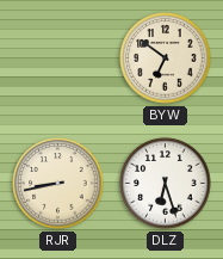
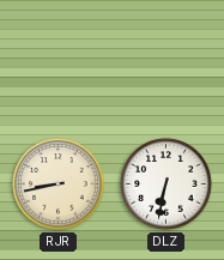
BYW: 6:51 -> none
DLZ: 6:27 -> 6:32
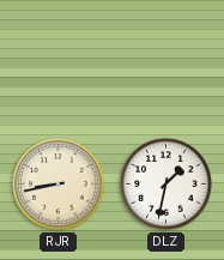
DLZ: 6:32 -> 1:32
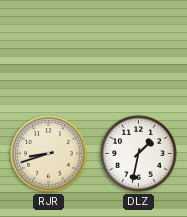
RJR: 8:43 -> 8:42
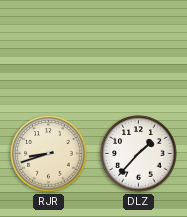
DLZ: 1:32 -> 1:37
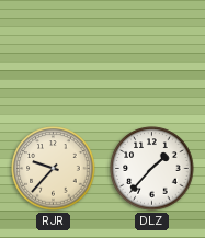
RJR: 8:42 -> 9:37
